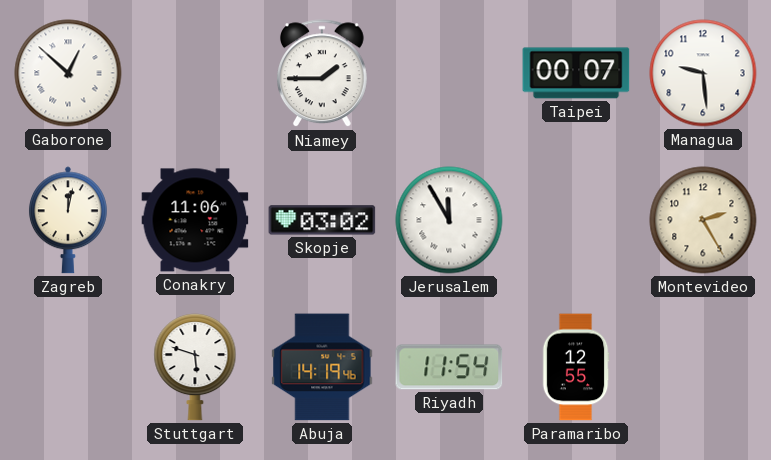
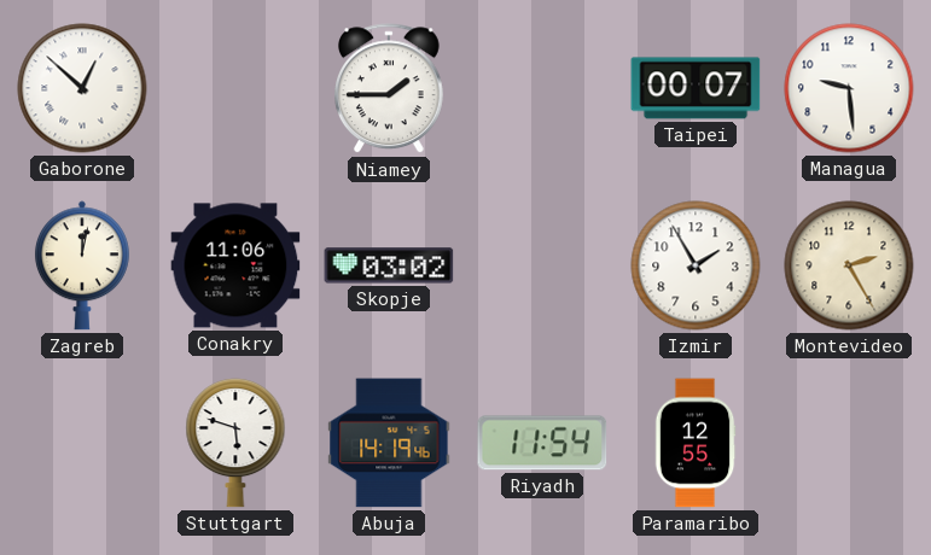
Jerusalem: 11:55 -> none
Izmir: none -> 1:55
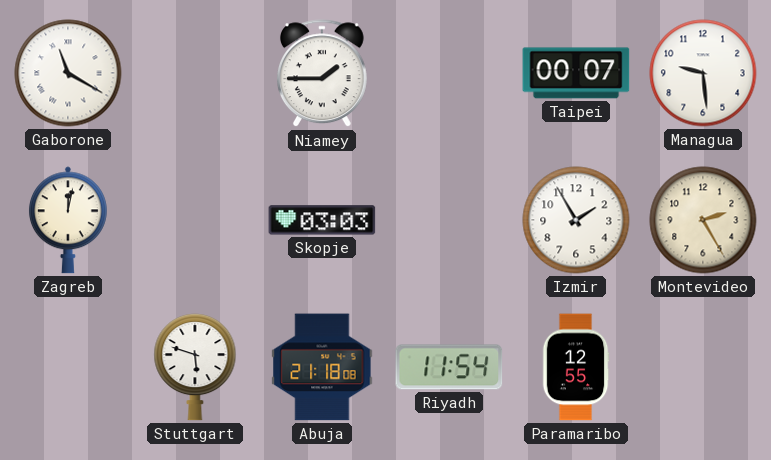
Gaborone: 12:52 -> 11:20
Conakry: 11:06 -> none
Skopje: 03:02 -> 03:03
Abuja: 14:19 -> 21:18
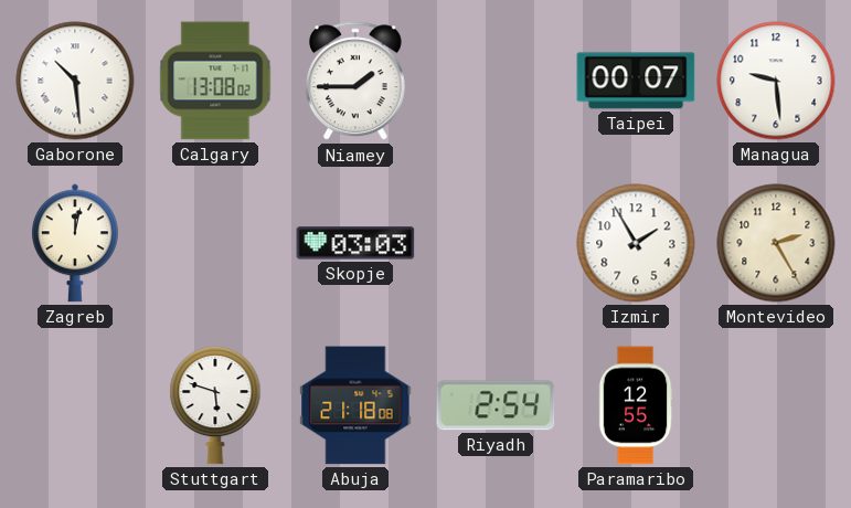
Gaborone: 11:20 -> 10:29
Calgary: none -> 13:08
Riyadh: 11:54 -> 2:54
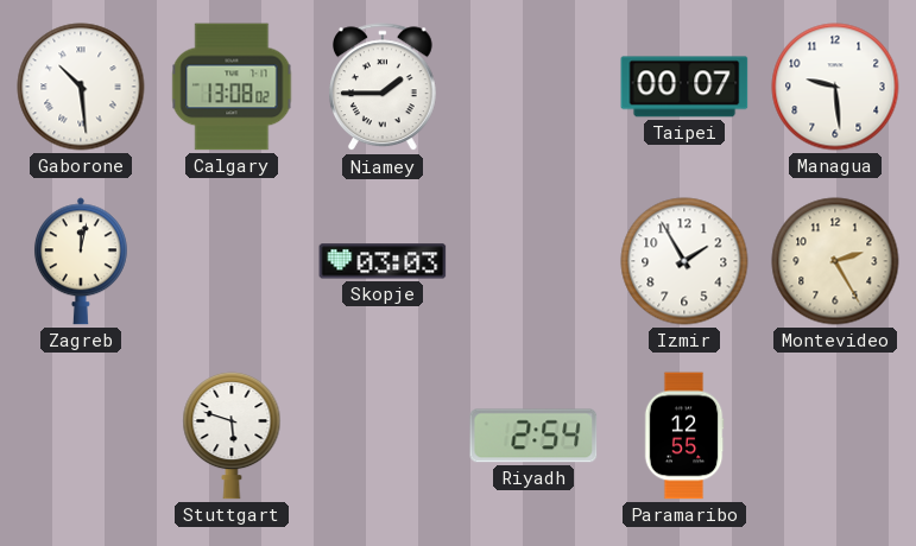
Abuja: 21:18 -> none
